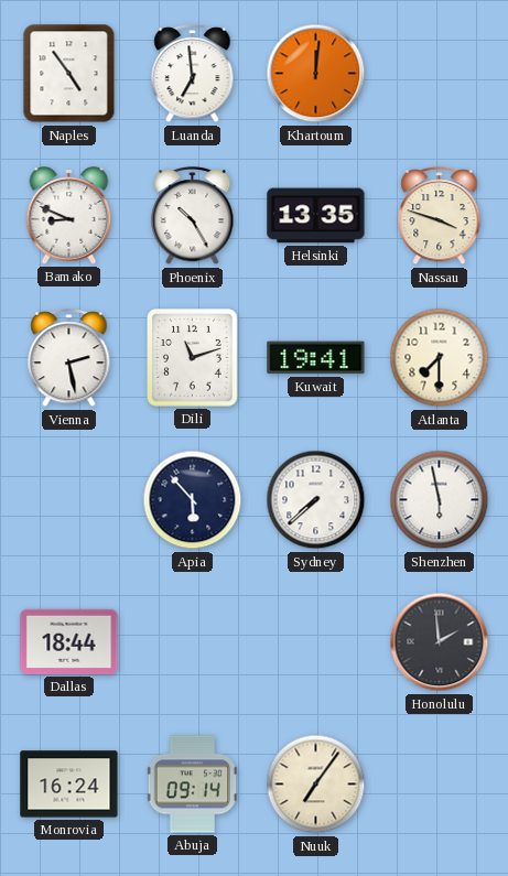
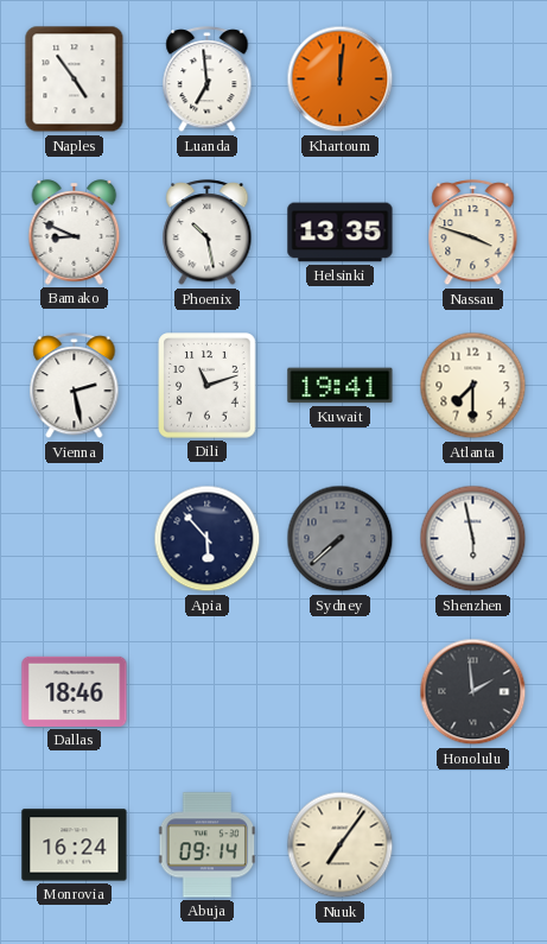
Phoenix: 10:25 -> 10:28
Sydney dial: white -> grey
Dallas: 18:44 -> 18:46
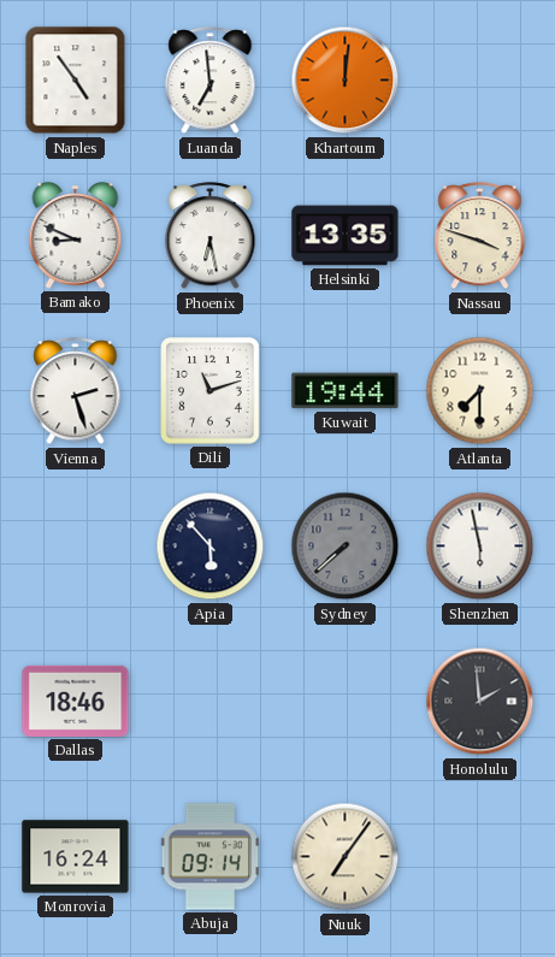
Phoenix: 10:28 -> 6:28
Vienna: 2:28 -> 2:27
Kuwait: 19:41 -> 19:44
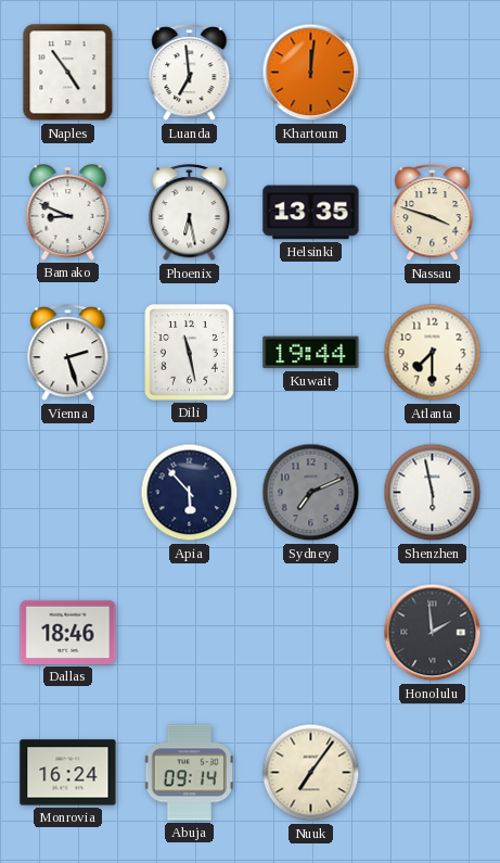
Dili: 11:12 -> 11:28
Sydney: 7:38 -> 7:11
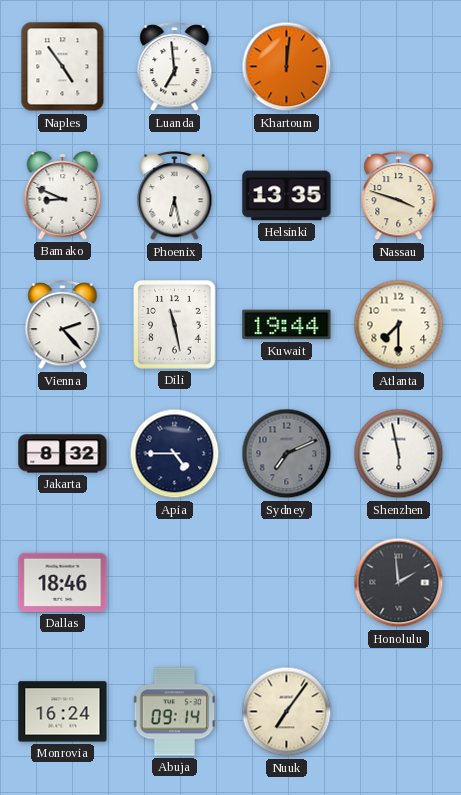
Vienna: 2:27 -> 2:23
Jakarta: none -> 8:32
Apia: 5:53 -> 4:45
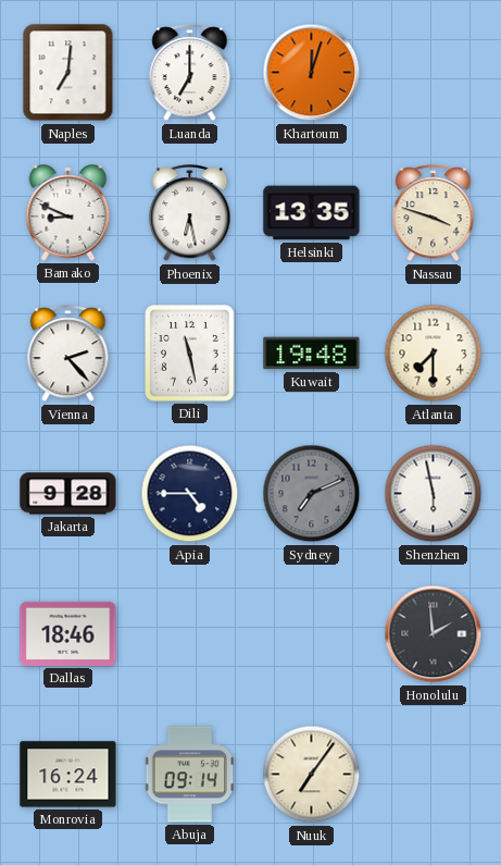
Naples: 4:54 -> 7:01
Luanda: 6:59 -> 7:00
Khartoum: 12:01 -> 12:03
Kuwait: 19:44 -> 19:48
Jakarta: 8:32 -> 9:28
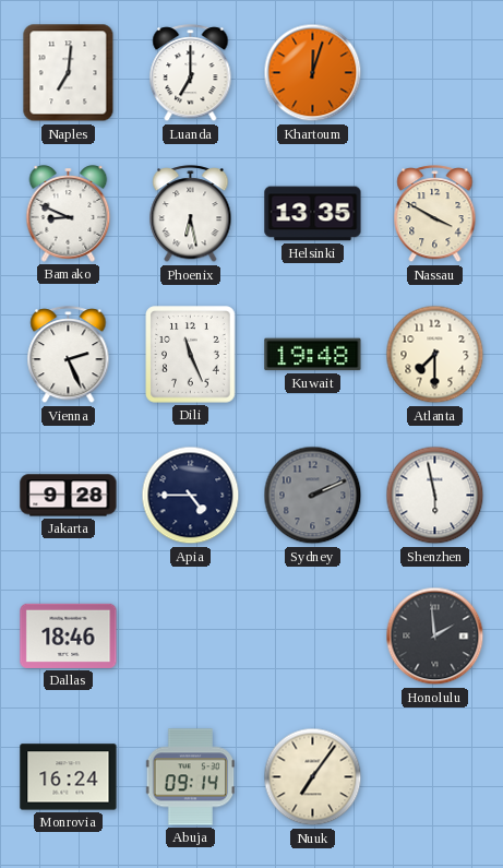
Nassau: 3:48 -> 3:50
Vienna: 2:23 -> 2:26
Dili: 11:28 -> 11:26
Sydney: 7:11 -> 2:11
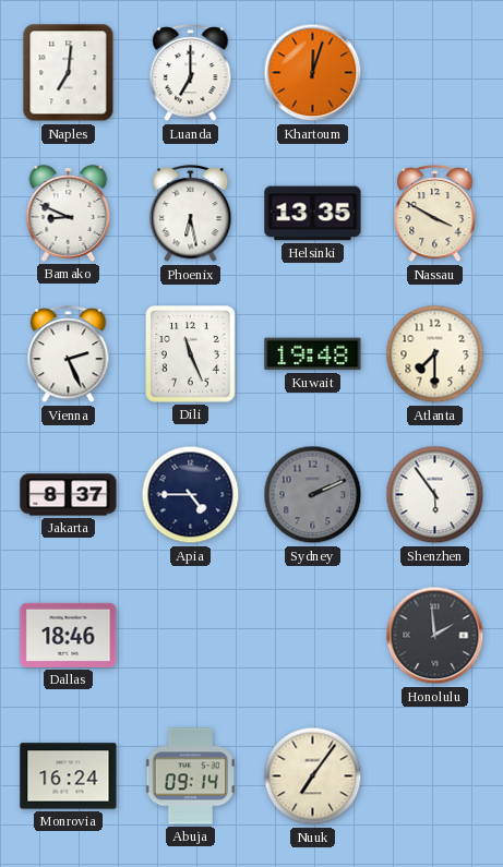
Jakarta: 9:28 -> 8:37
Shenzhen: 5:58 -> 5:54
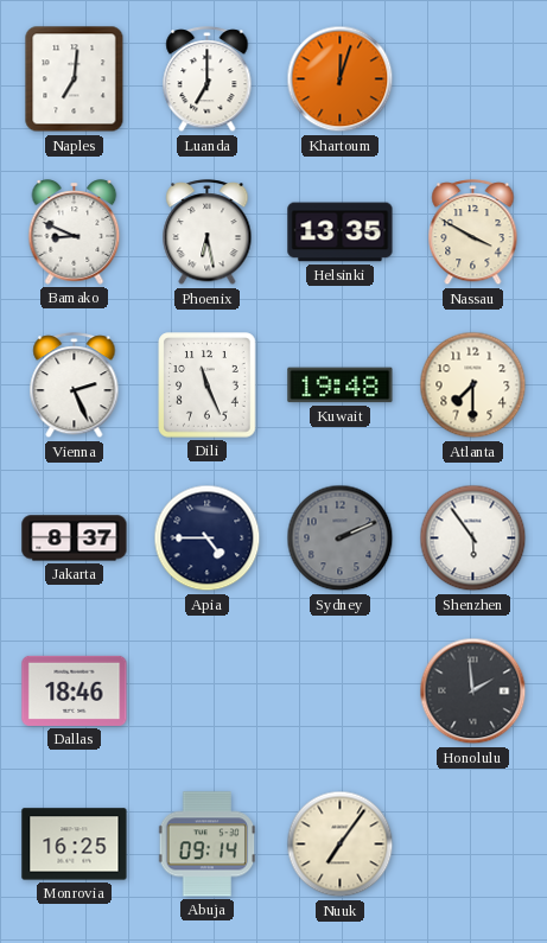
Monrovia: 16:24 -> 16:25
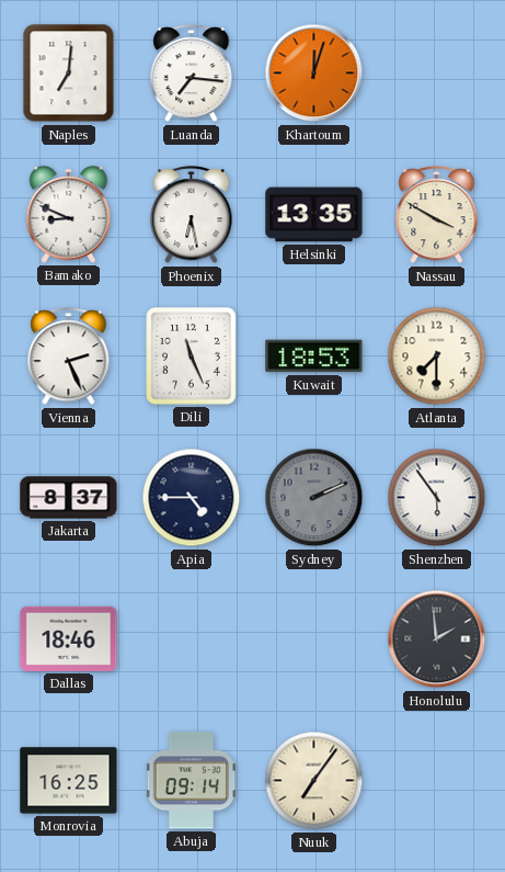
Luanda: 7:00 -> 7:16
Kuwait: 19:48 -> 18:53
